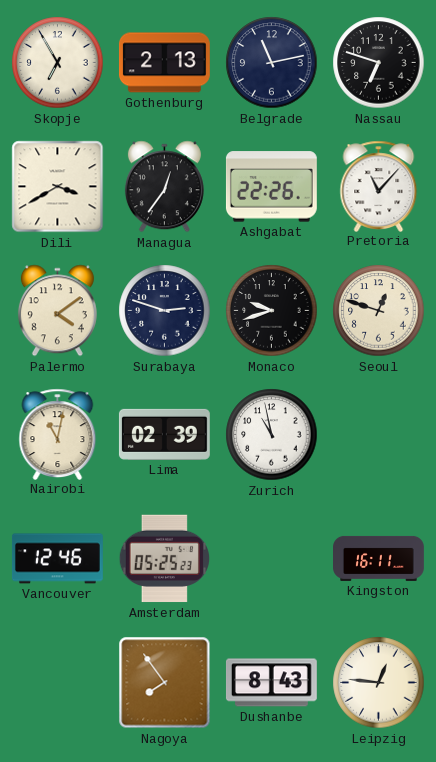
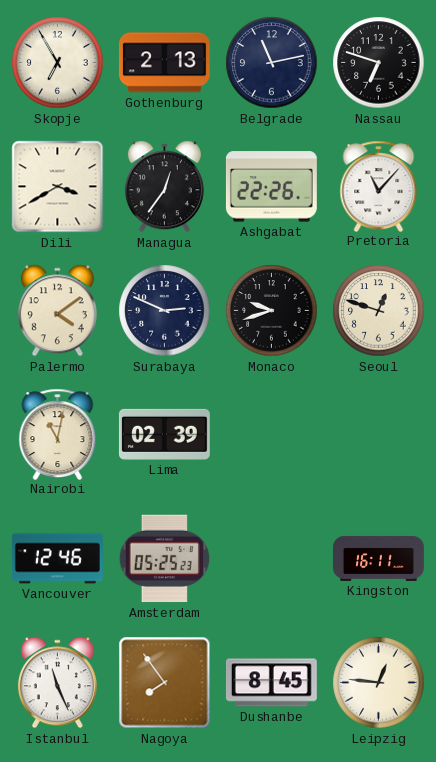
Surabaya: 2:48 -> 2:49
Zurich: 10:58 -> none
Istanbul: none -> 11:26
Dushanbe: 8:43 -> 8:45
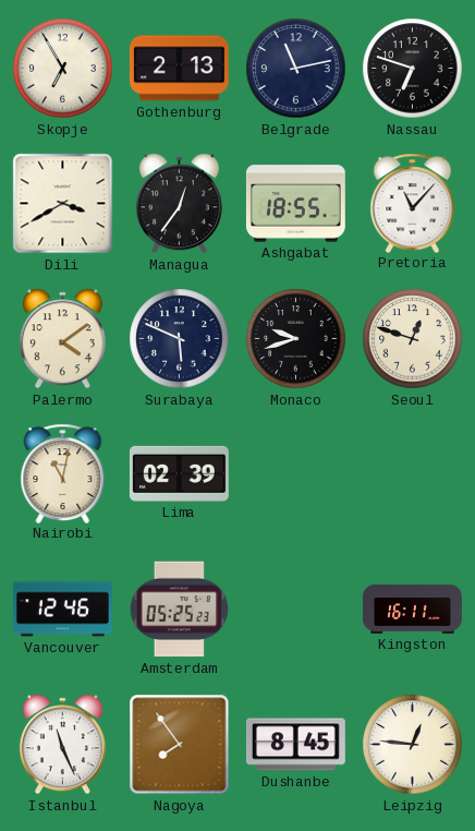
Ashgabat: 22:26 -> 18:55
Surabaya: 2:49 -> 5:49
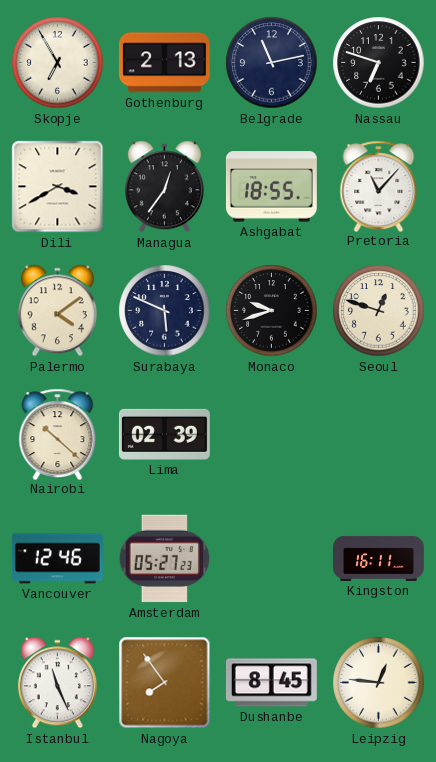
Nairobi: 11:02 -> 10:22
Amsterdam: 05:25 -> 05:27
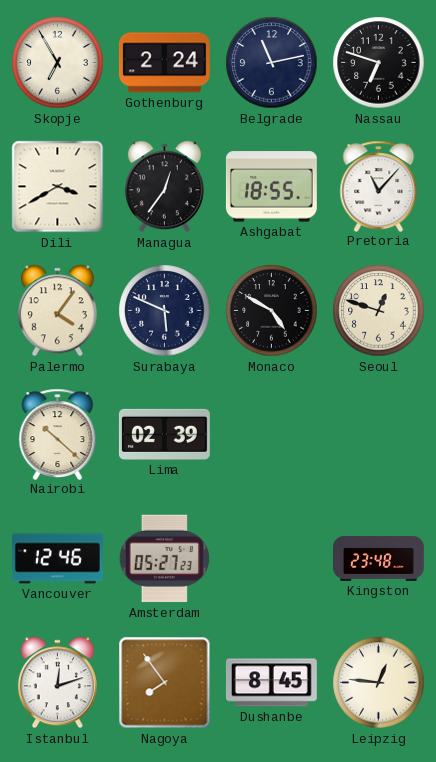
Gothenburg: 2:13 -> 2:24
Palermo: 4:09 -> 4:06
Monaco: 9:42 -> 4:50
Kingston: 16:11 -> 23:48
Istanbul: 11:26 -> 12:12
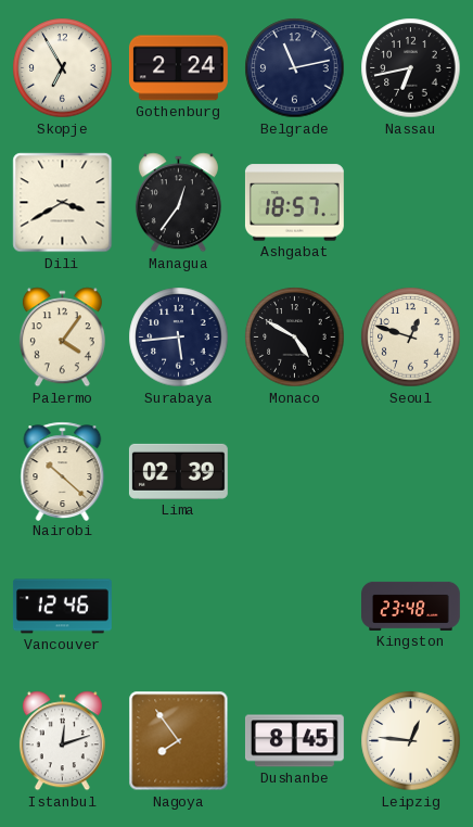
Nassau: 6:48 -> 6:43
Ashgabat: 18:55 -> 18:57
Pretoria: 11:07 -> none
Surabaya: 5:49 -> 5:44
Amsterdam: 05:27 -> none
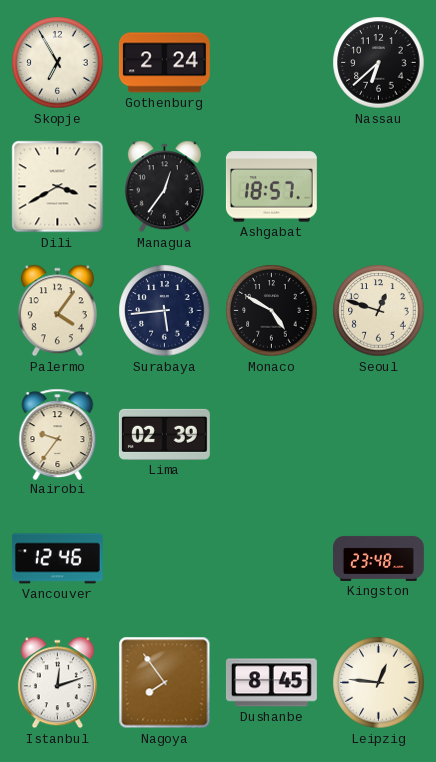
Belgrade: 11:13 -> none
Nassau: 6:43 -> 6:38
Nairobi: 10:22 -> 9:36
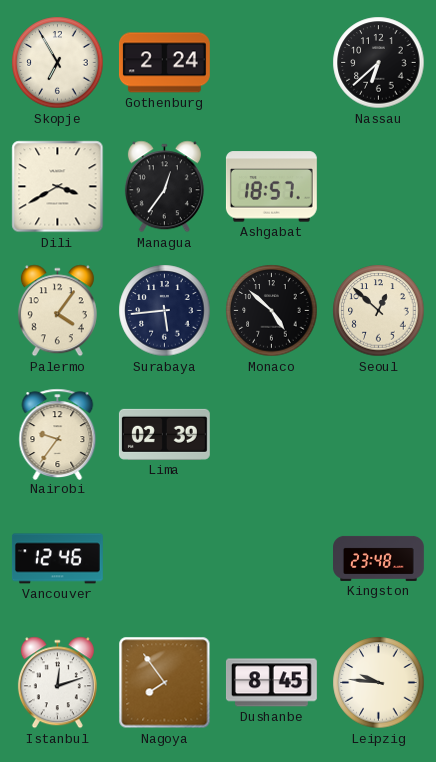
Monaco: 4:50 -> 4:52
Seoul: 12:48 -> 12:52
Leipzig: 12:46 -> 9:46
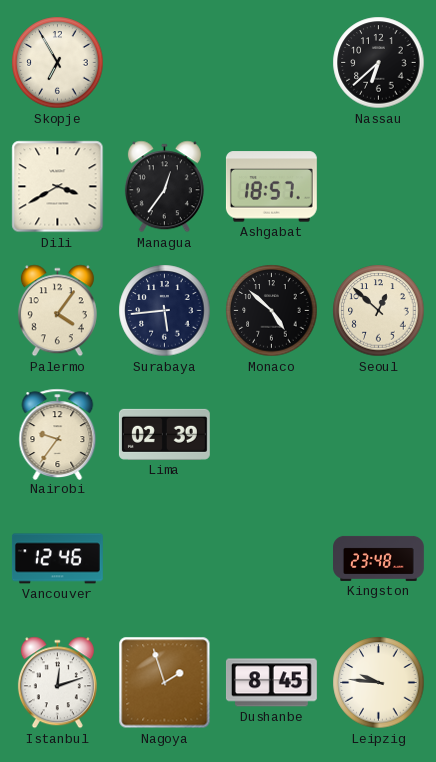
Gothenburg: 2:24 -> none
Nagoya: 7:54 -> 1:57
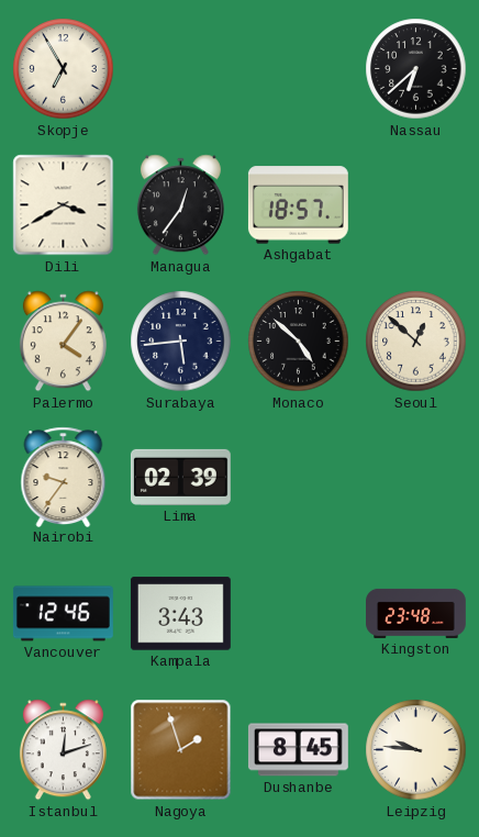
Kampala: none -> 3:43
